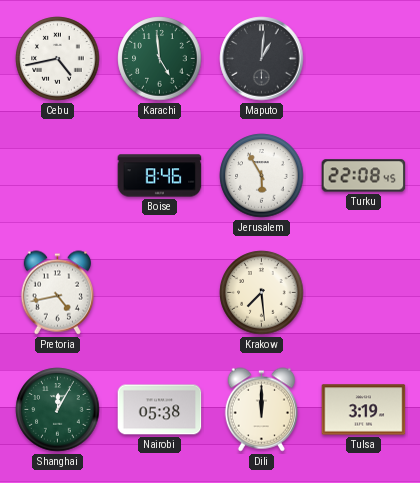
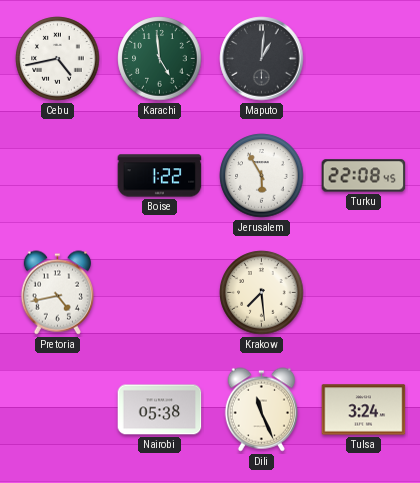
Boise: 8:46 -> 1:22
Shanghai: 12:05 -> none
Dili: 12:00 -> 11:26
Tulsa: 3:19 -> 3:24
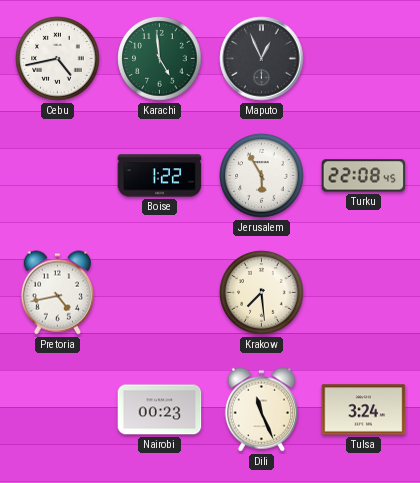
Maputo: 1:01 -> 12:56
Nairobi: 05:38 -> 00:23
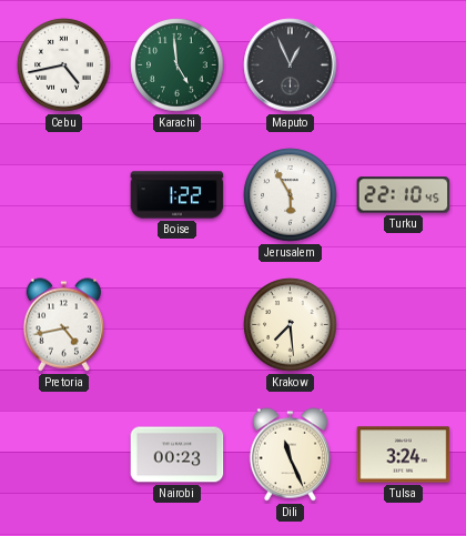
Turku: 22:08 -> 22:10
